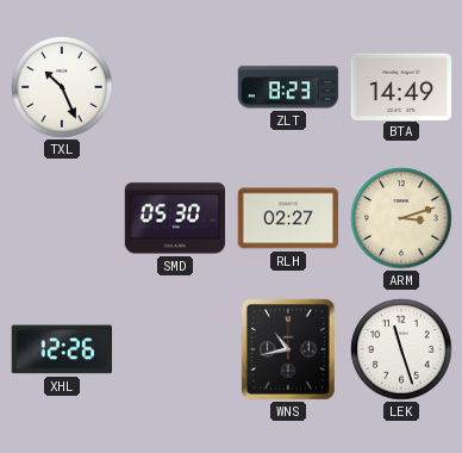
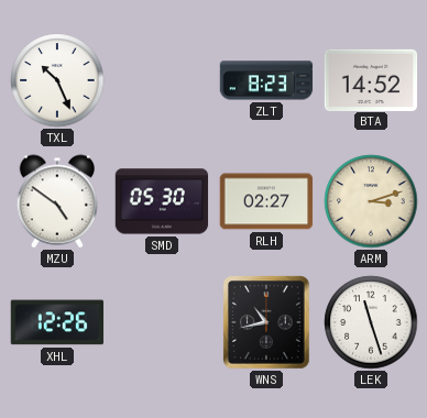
BTA: 14:49 -> 14:52
MZU: none -> 4:51
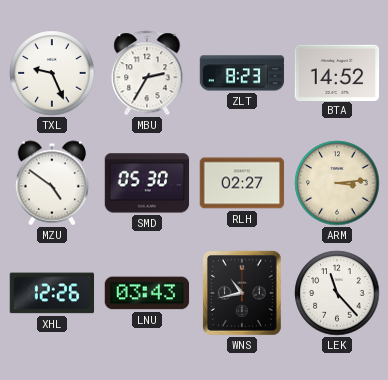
TXL: 10:26 -> 9:26
MBU: none -> 2:35
ARM: 3:12 -> 3:14
LNU: none -> 03:43
LEK: 11:27 -> 11:23
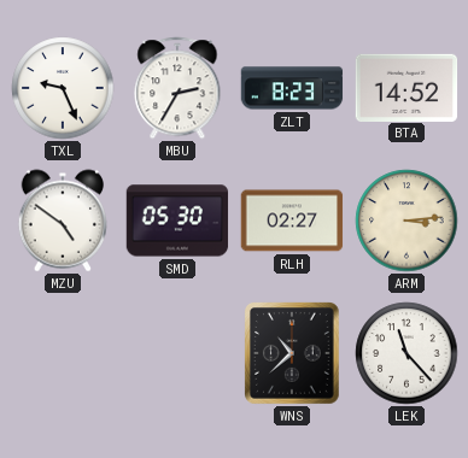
XHL: 12:26 -> none
LNU: 03:43 -> none
WNS: 10:43 -> 10:38
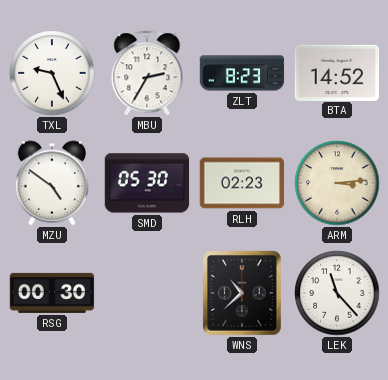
RLH: 02:27 -> 02:23
RSG: none -> 00:30
